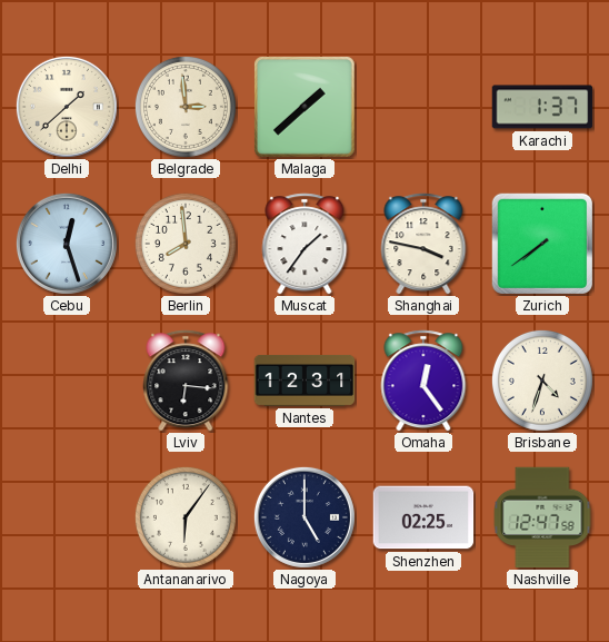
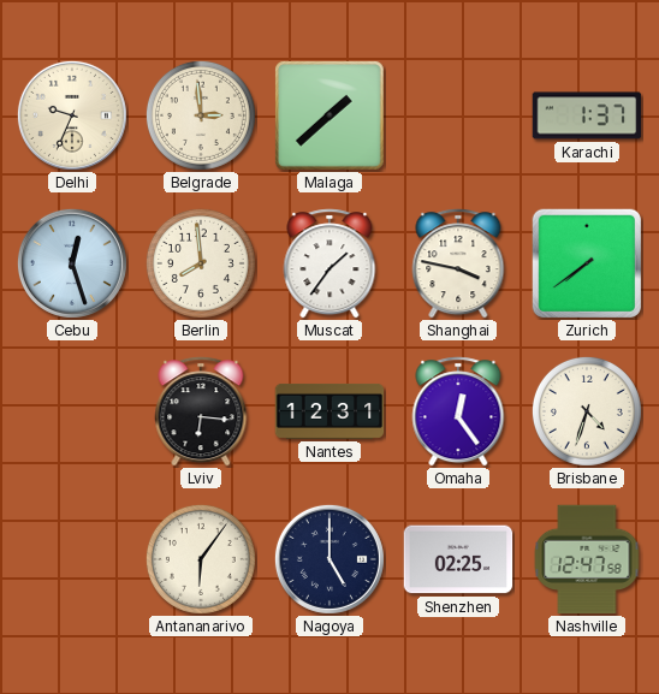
Delhi: 1:38 -> 9:34
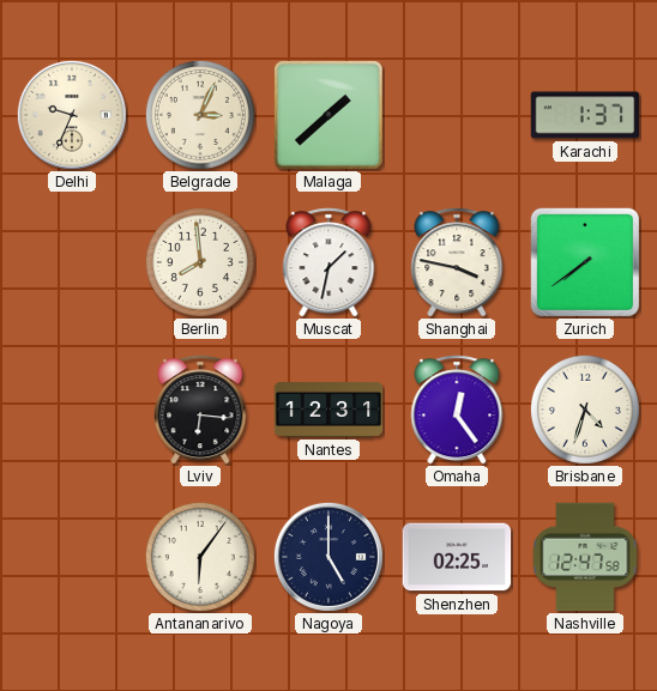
Belgrade: 2:59 -> 3:04
Cebu: 12:27 -> none
Muscat: 1:36 -> 1:32
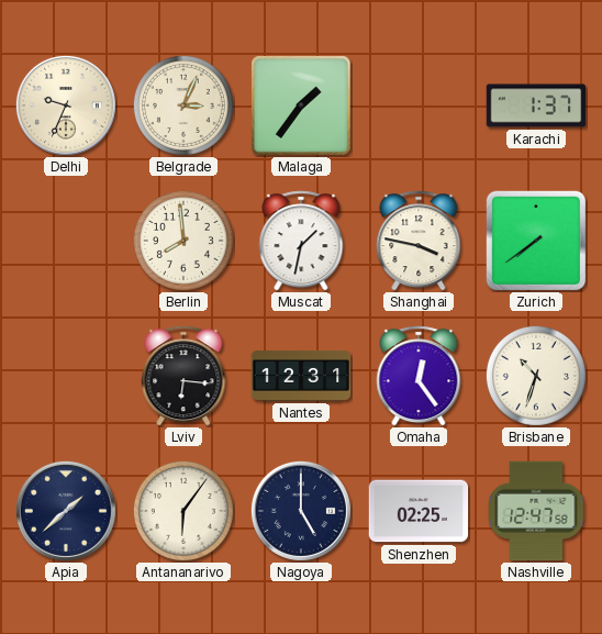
Malaga: 1:38 -> 1:36
Brisbane: 4:33 -> 10:33
Apia: none -> 1:38
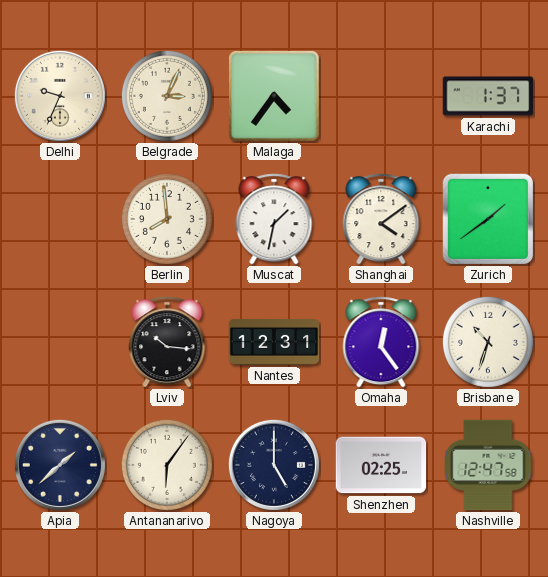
Malaga: 1:36 -> 4:36
Shanghai: 3:47 -> 4:09
Zurich: 7:39 -> 1:39
Lviv: 6:16 -> 10:16
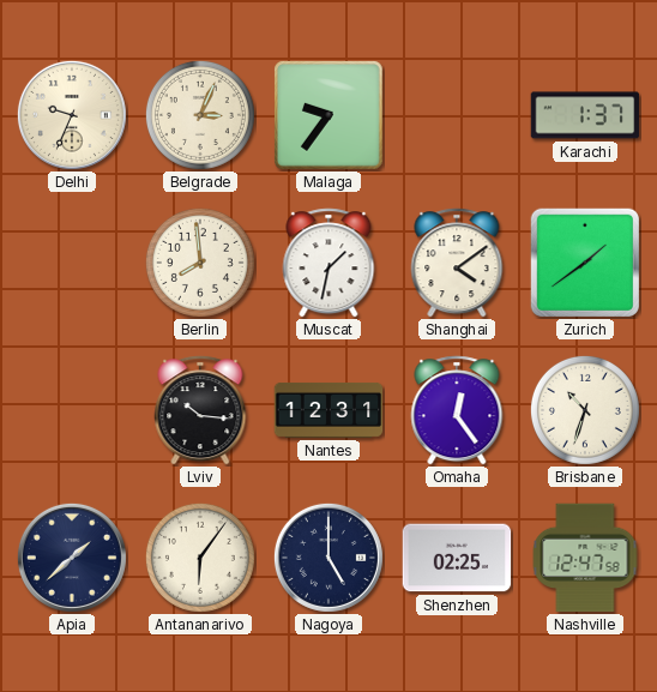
Malaga: 4:36 -> 9:36
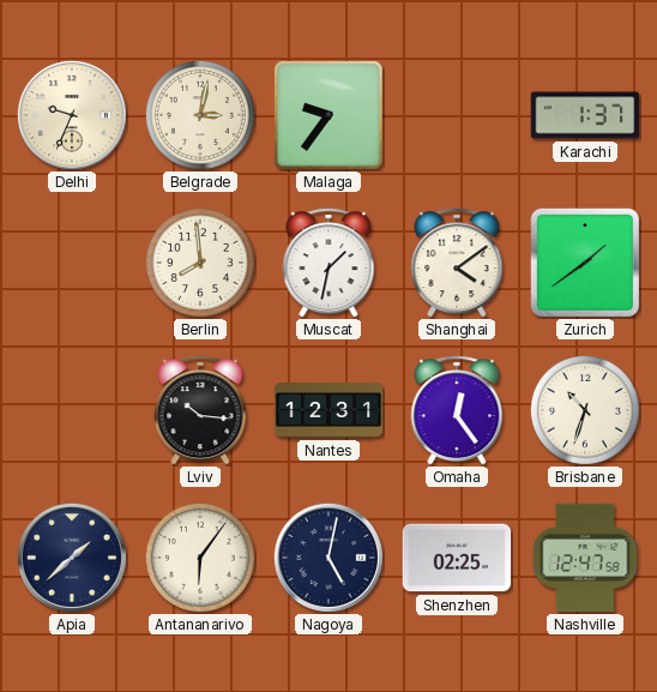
Belgrade: 3:04 -> 3:02
Nagoya: 5:00 -> 5:02
